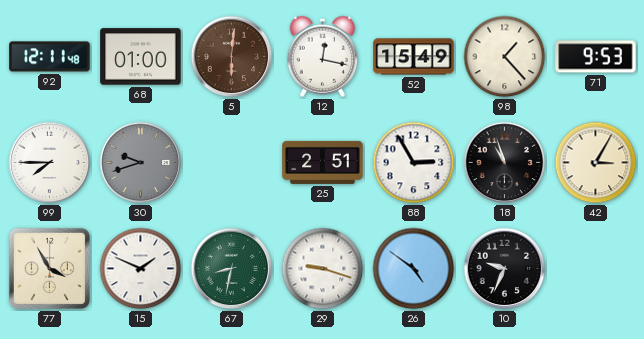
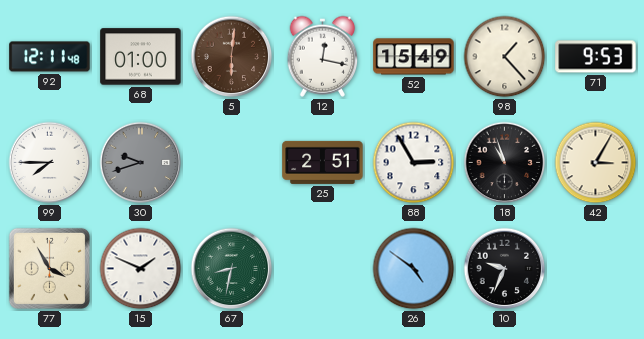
29: 9:18 -> none
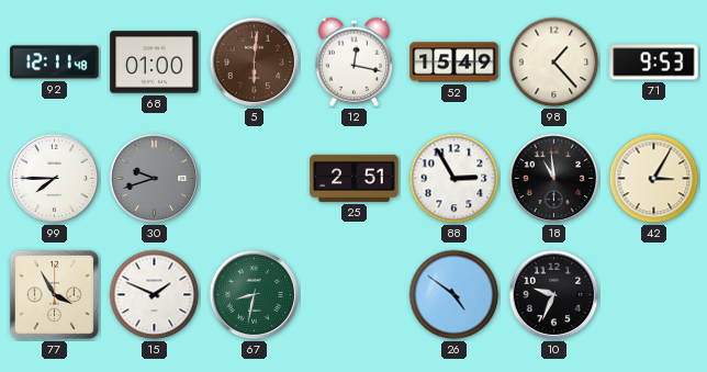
18: 10:57 -> 10:59
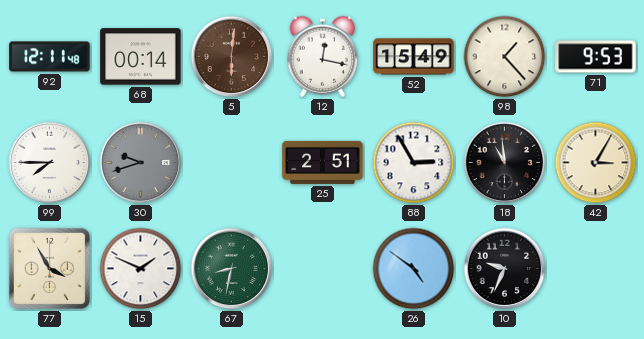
68: 01:00 -> 00:14
